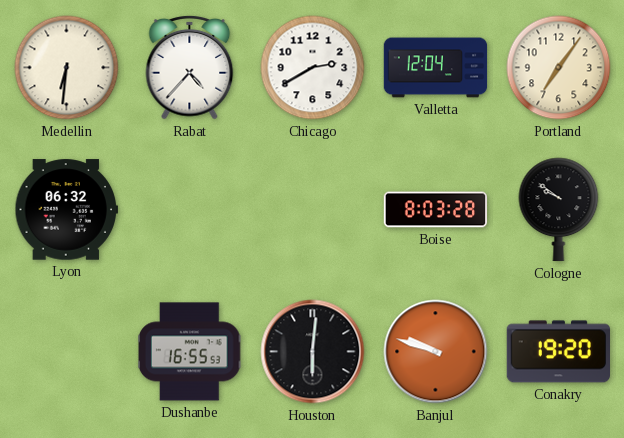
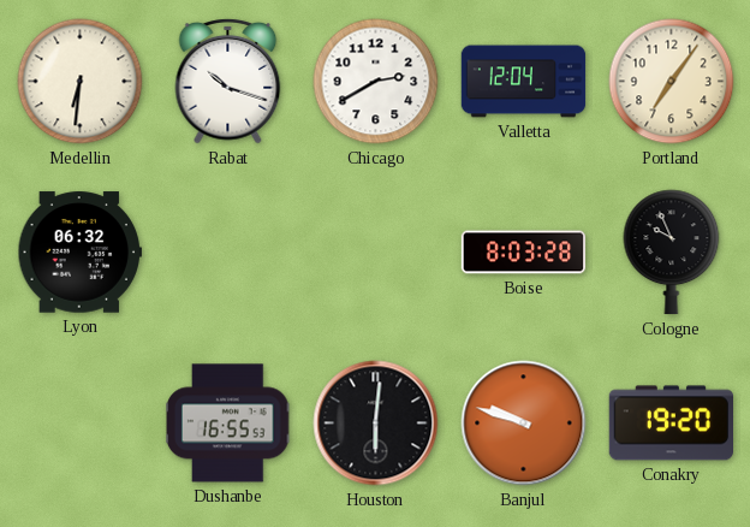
Rabat: 4:37 -> 10:18
Cologne: 9:51 -> 9:56
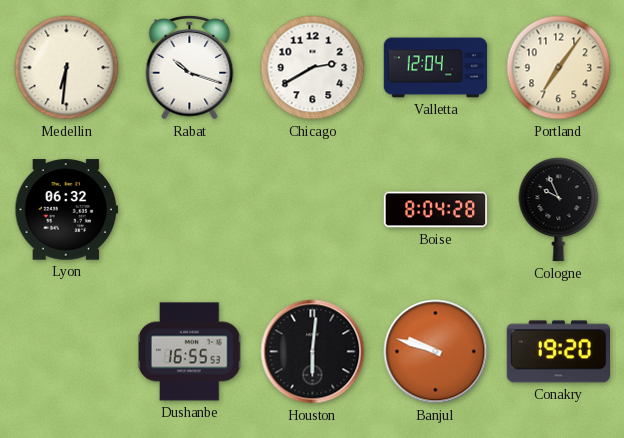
Boise: 8:03 -> 8:04
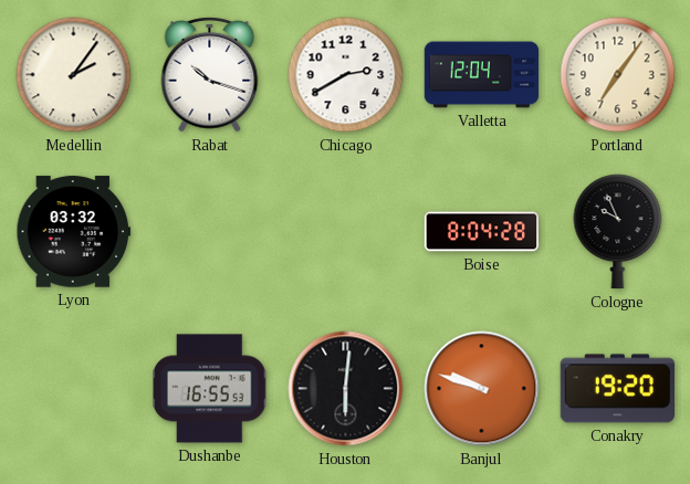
Medellin: 6:31 -> 2:06
Lyon: 06:32 -> 03:32
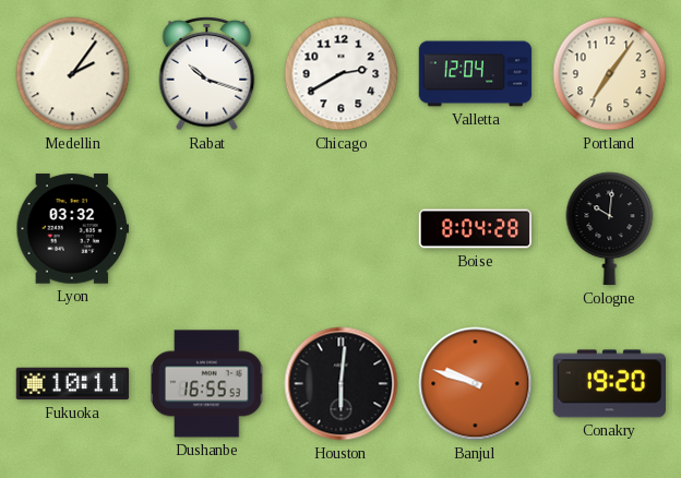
Cologne: 9:56 -> 10:01
Fukuoka: none -> 10:11
